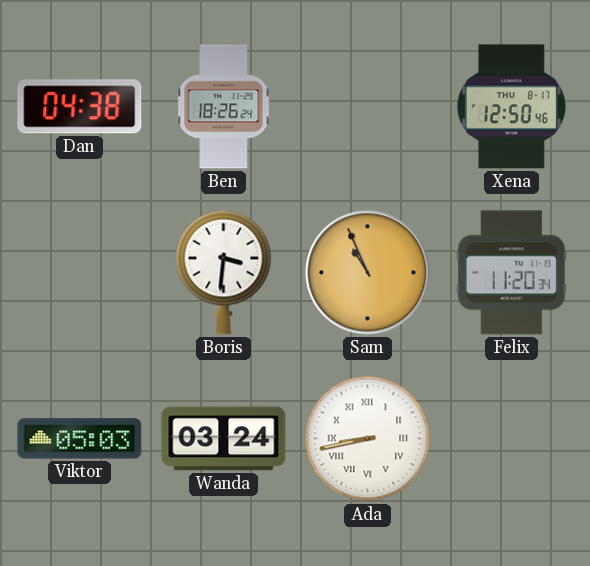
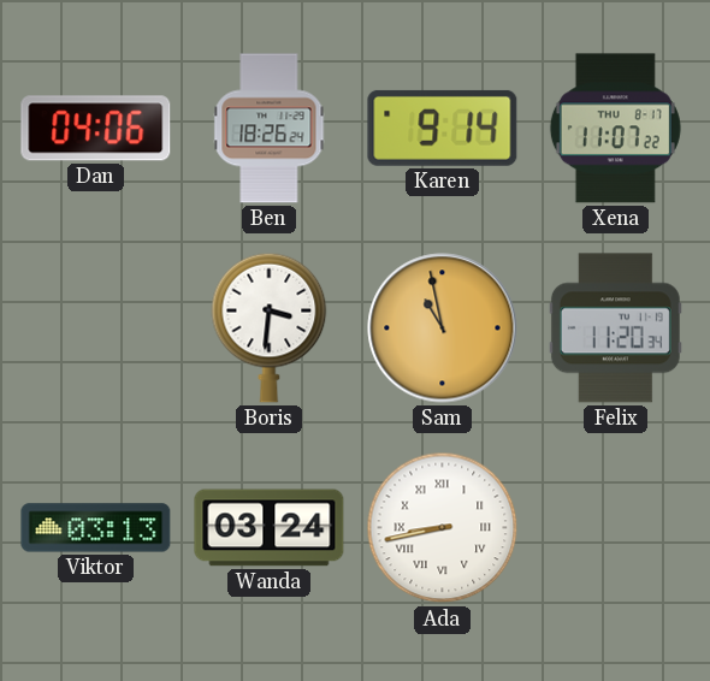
Dan: 04:38 -> 04:06
Karen: none -> 9:14
Xena: 12:50 -> 11:07
Sam: 10:56 -> 10:58
Viktor: 05:03 -> 03:13
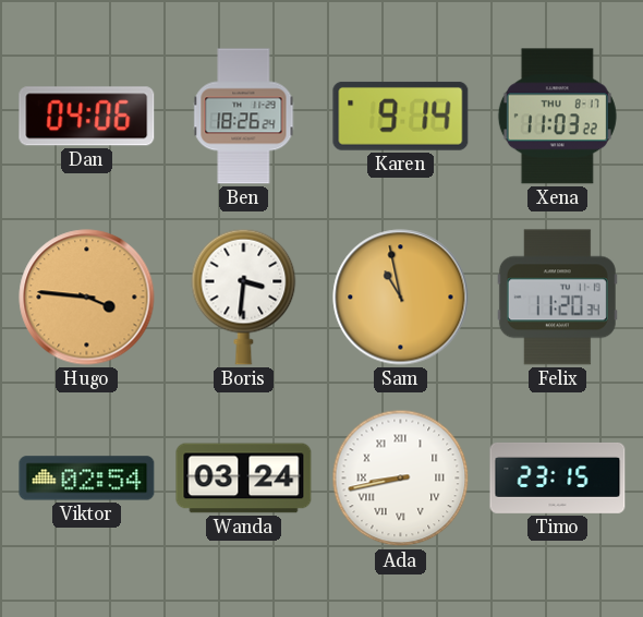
Xena: 11:07 -> 11:03
Hugo: none -> 3:46
Viktor: 03:13 -> 02:54
Timo: none -> 23:15
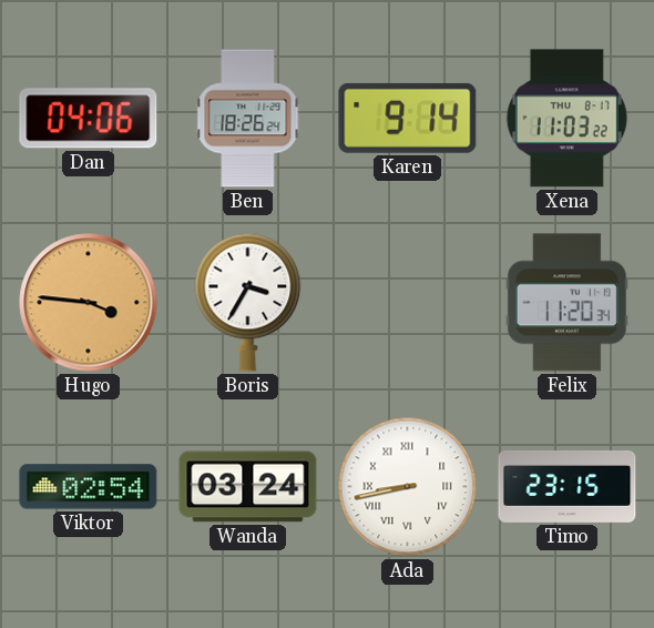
Boris: 3:31 -> 3:35
Sam: 10:58 -> none
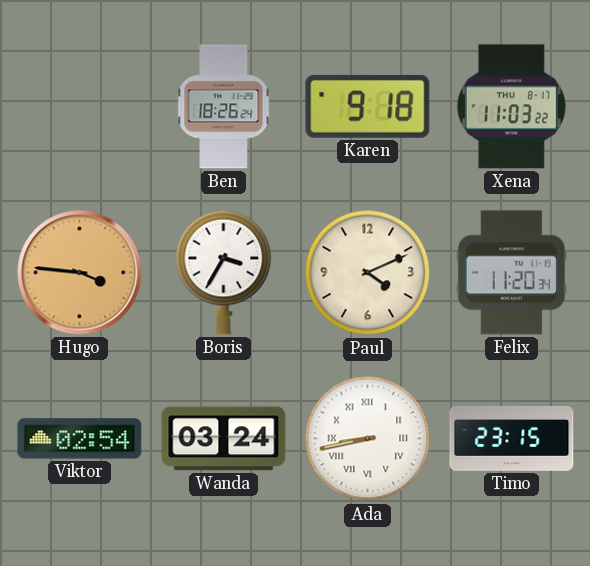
Dan: 04:06 -> none
Karen: 9:14 -> 9:18
Paul: none -> 4:11
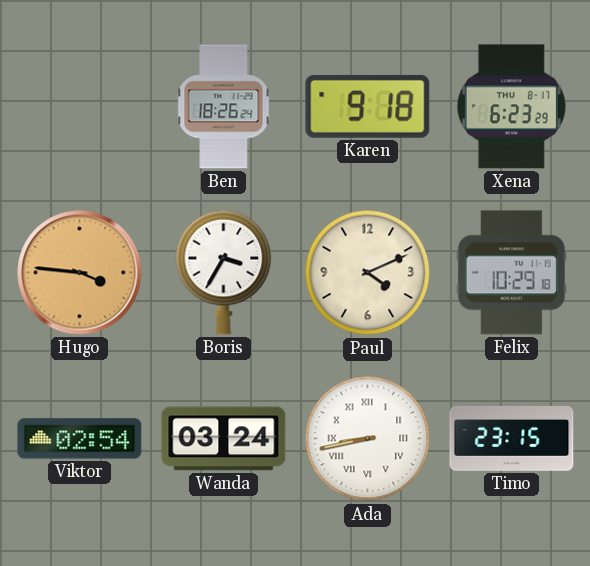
Xena: 11:03 -> 6:23
Felix: 11:20 -> 10:29
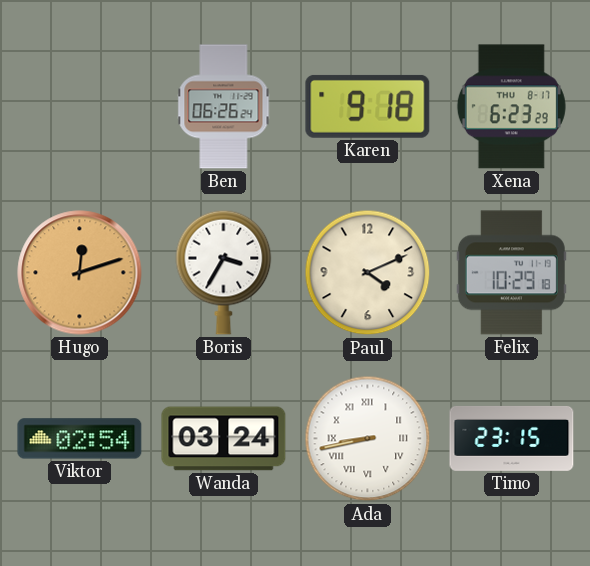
Ben: 18:26 -> 06:26
Hugo: 3:46 -> 12:12
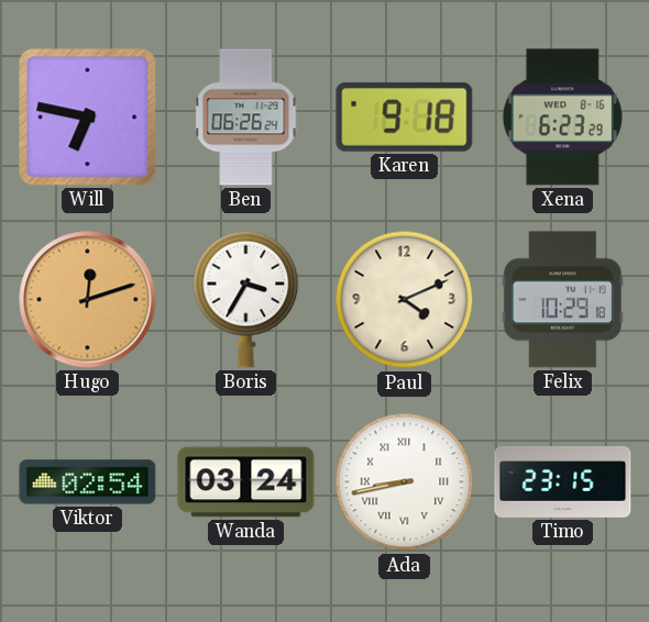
Will: none -> 6:47
Xena date: THU 8-17 -> WED 8-16
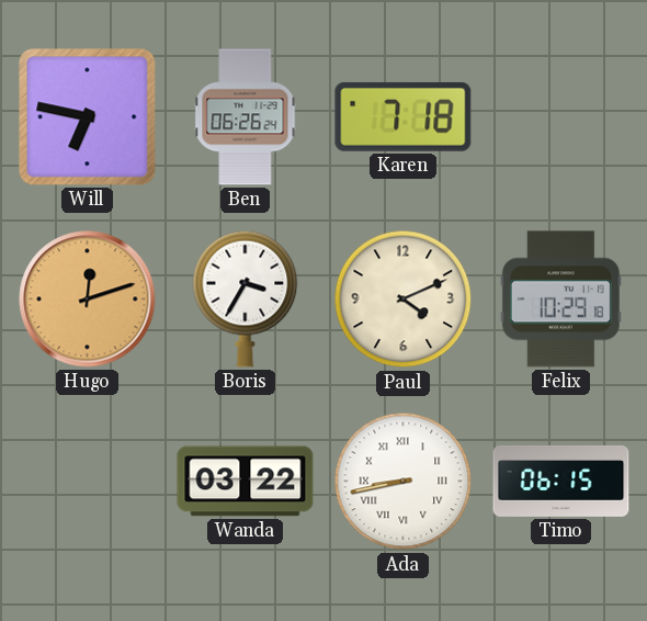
Karen: 9:18 -> 7:18
Xena: 6:23 -> none
Viktor: 02:54 -> none
Wanda: 03:24 -> 03:22
Timo: 23:15 -> 06:15
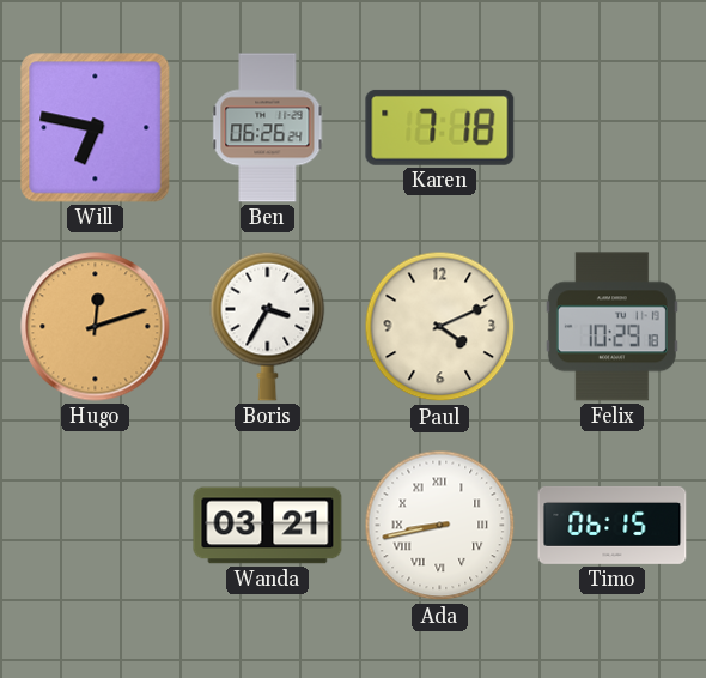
Wanda: 03:22 -> 03:21
